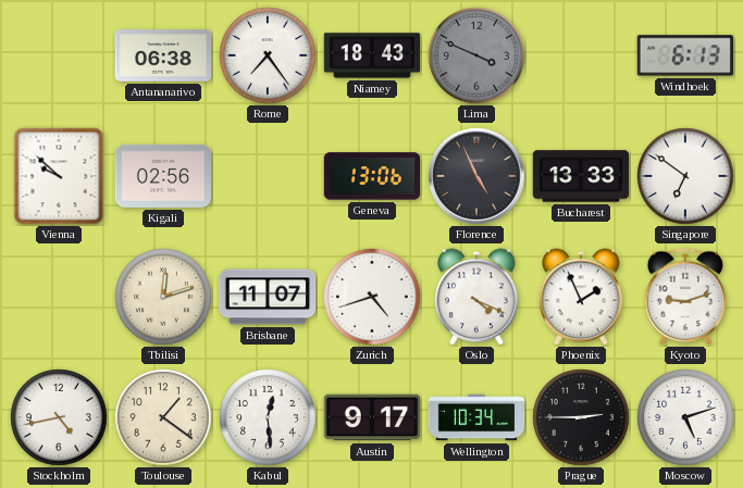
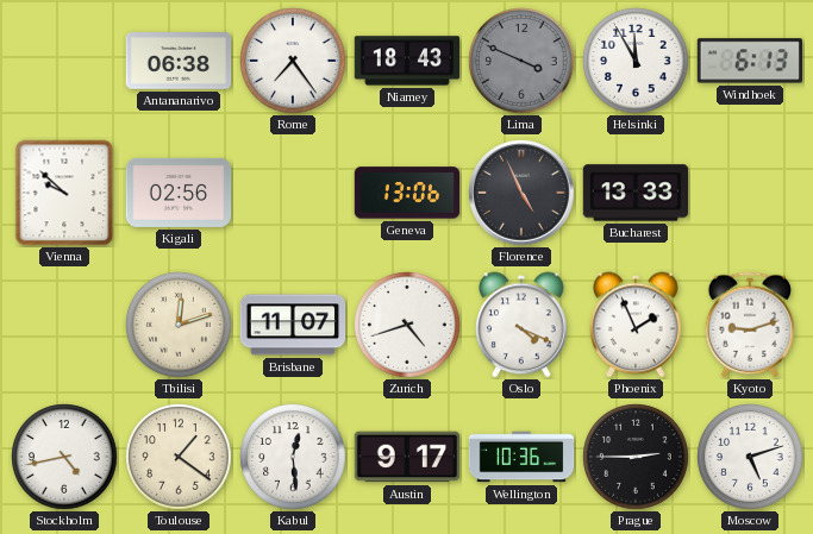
Helsinki: none -> 11:55
Singapore: 6:51 -> none
Wellington: 10:34 -> 10:36
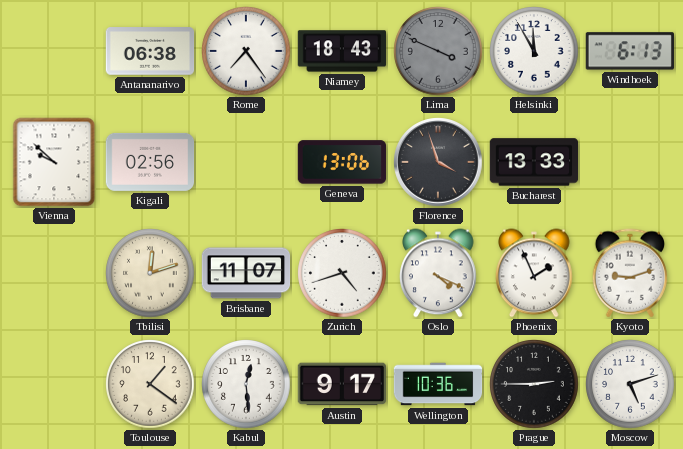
Florence: 4:56 -> 3:57
Stockholm: 4:43 -> none
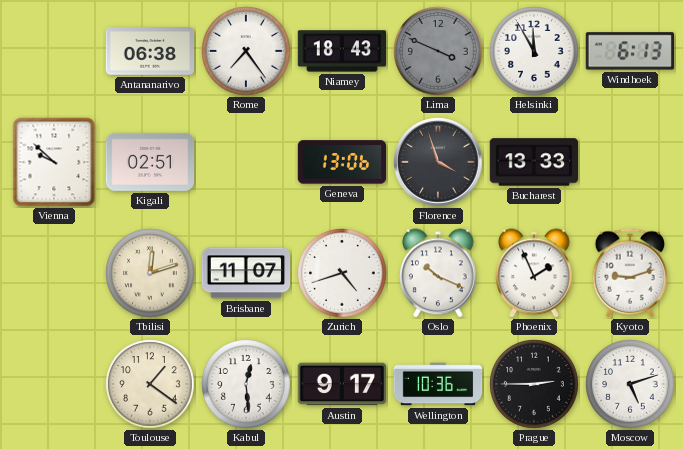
Kigali: 02:56 -> 02:51
Oslo: 4:19 -> 10:19
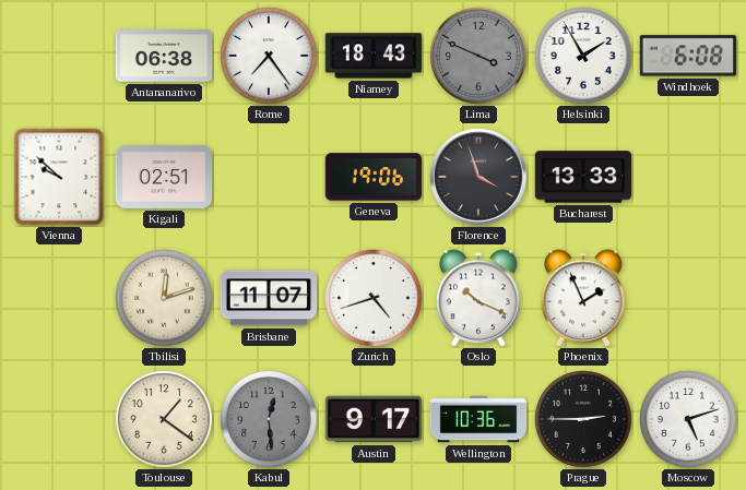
Helsinki: 11:55 -> 1:55
Windhoek: 6:13 -> 6:08
Geneva: 13:06 -> 19:06
Kyoto: 9:12 -> none
Kabul dial: white -> grey
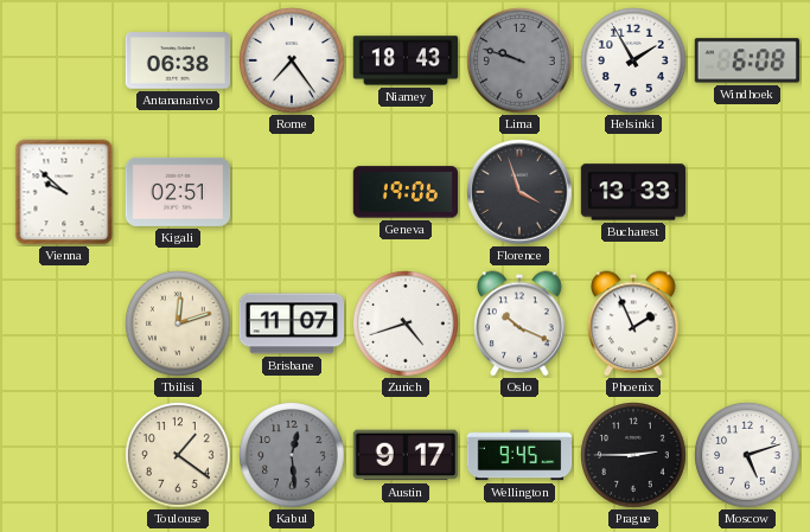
Lima: 3:49 -> 9:48
Wellington: 10:36 -> 9:45
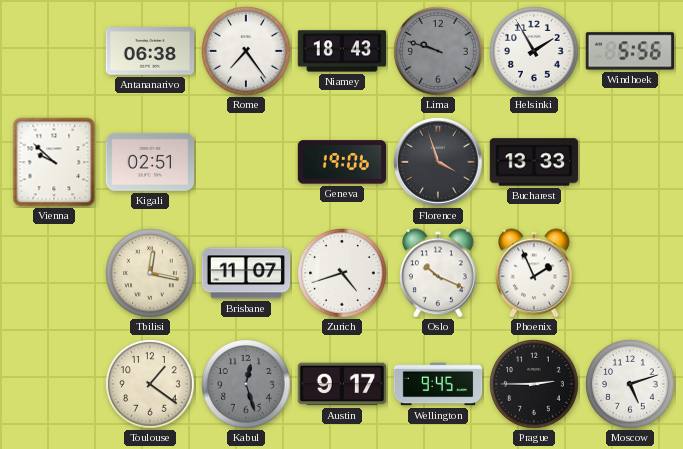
Windhoek: 6:08 -> 5:56
Tbilisi: 12:12 -> 12:17
Kabul: 12:29 -> 12:27
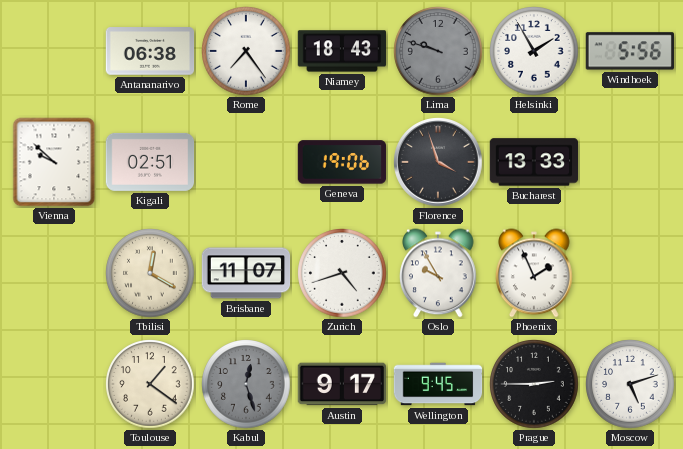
Tbilisi: 12:17 -> 12:20
Oslo: 10:19 -> 9:55
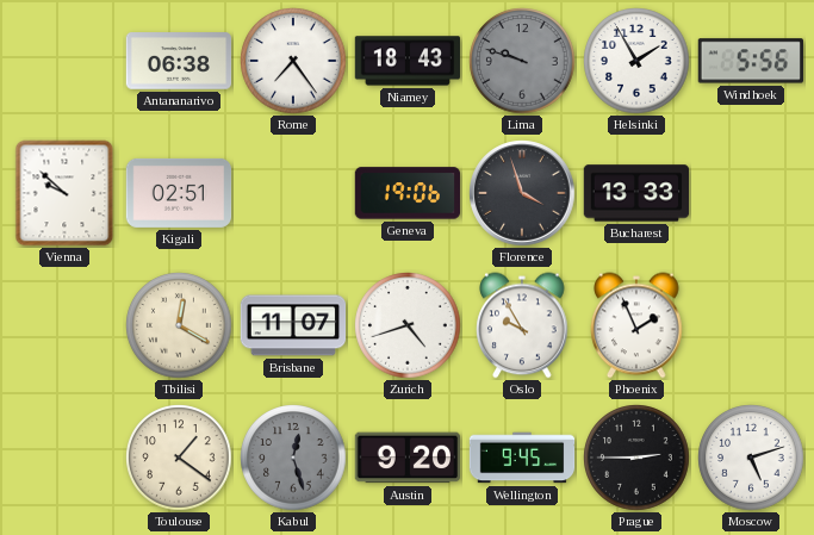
Austin: 9:17 -> 9:20
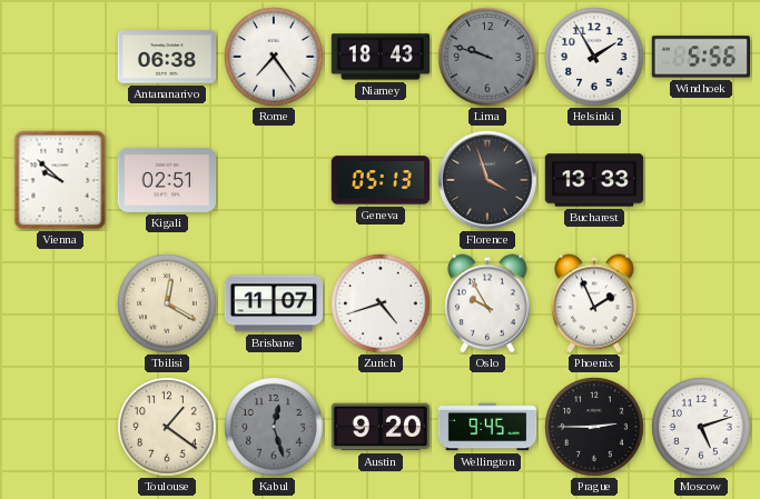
Geneva: 19:06 -> 05:13
